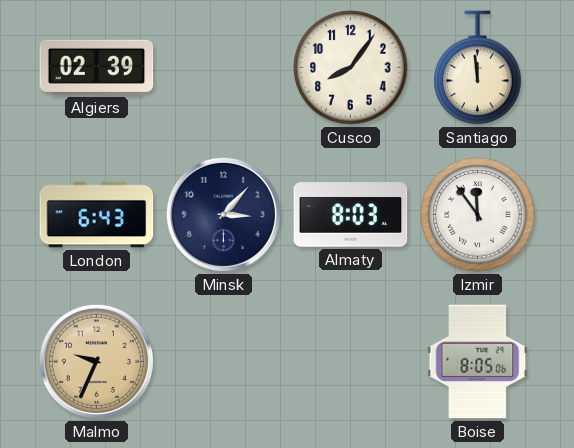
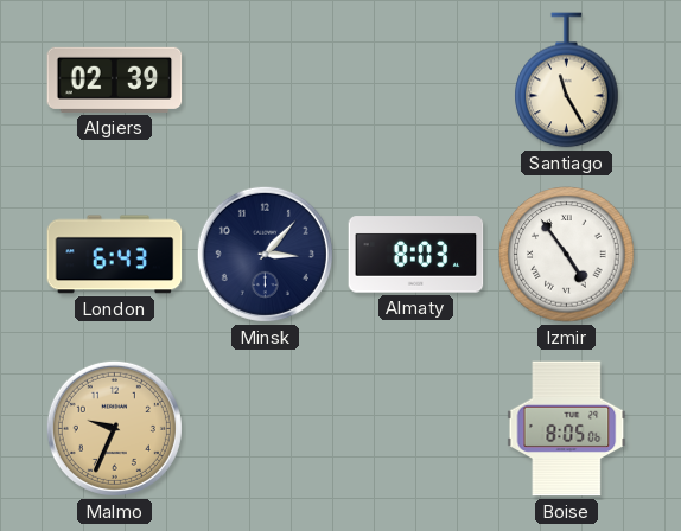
Cusco: 8:06 -> none
Santiago: 11:59 -> 11:25
Izmir: 11:54 -> 4:54
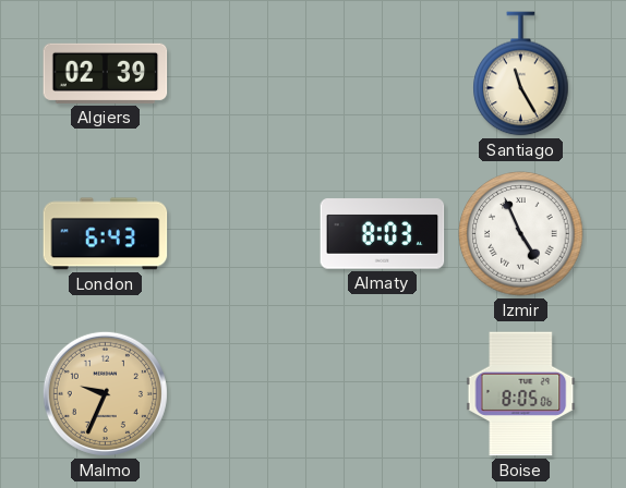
Minsk: 3:07 -> none
Izmir: 4:54 -> 4:56
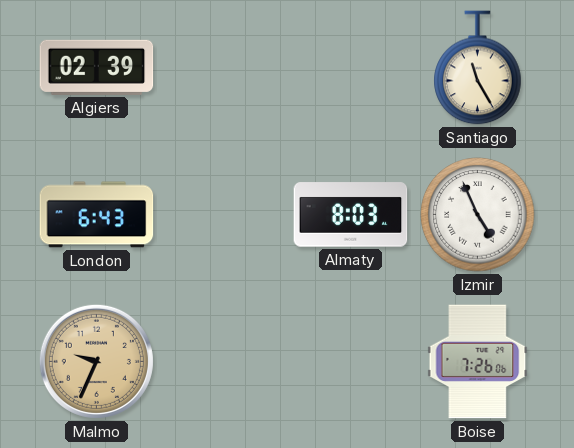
Boise: 8:05 -> 7:26
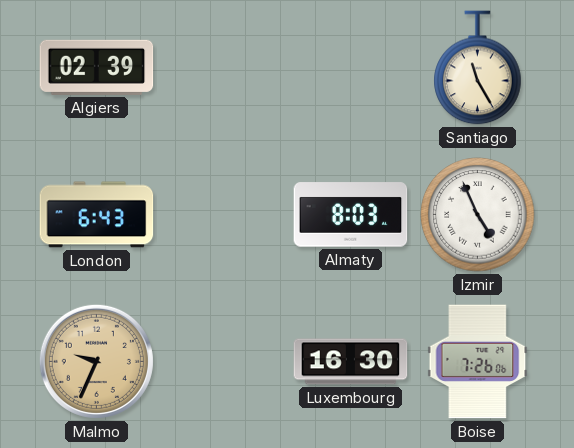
Luxembourg: none -> 16:30
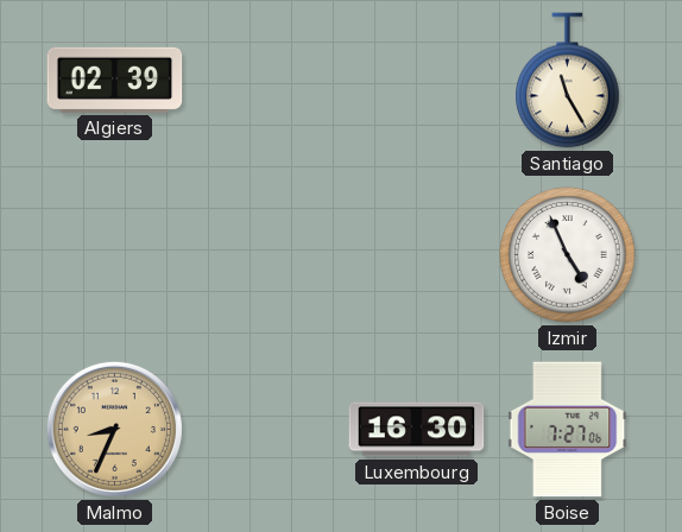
London: 6:43 -> none
Almaty: 8:03 -> none
Malmo: 9:34 -> 8:34
Boise: 7:26 -> 7:27
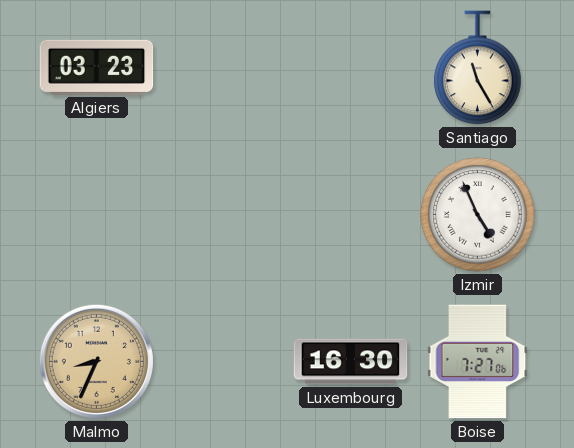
Algiers: 02:39 -> 03:23
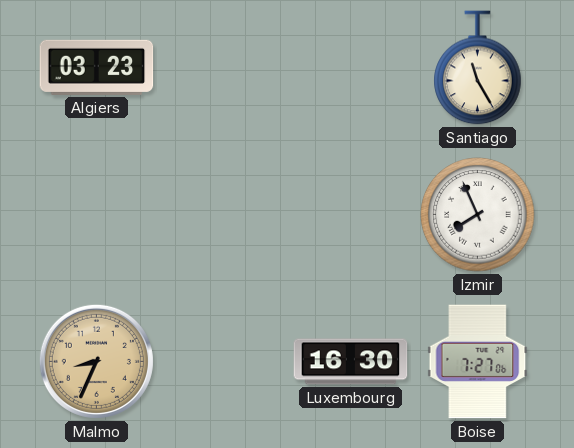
Izmir: 4:56 -> 7:56
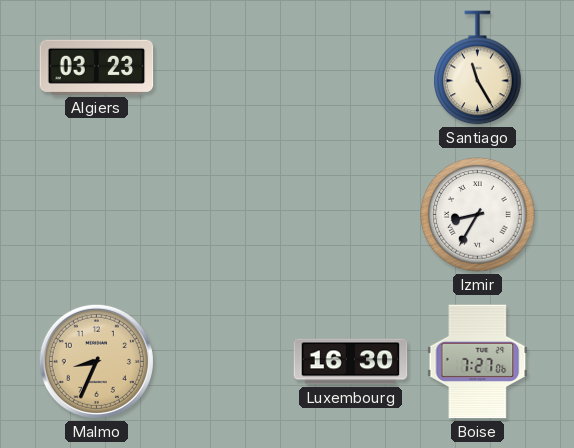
Izmir: 7:56 -> 8:35
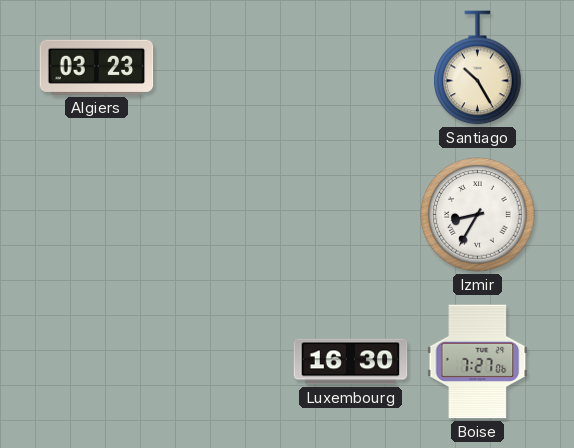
Santiago: 11:25 -> 10:25
Malmo: 8:34 -> none
